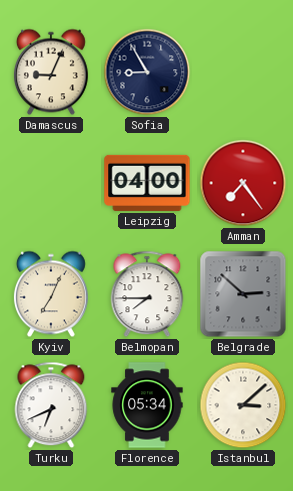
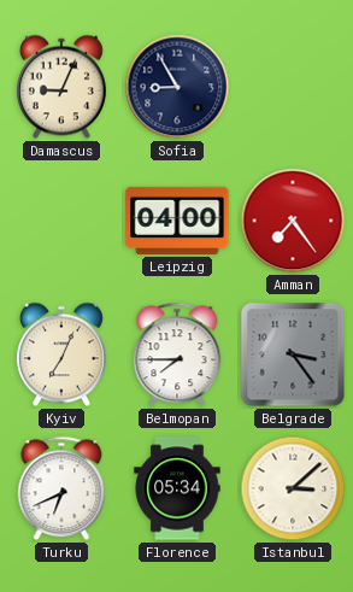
Belgrade: 2:52 -> 3:24
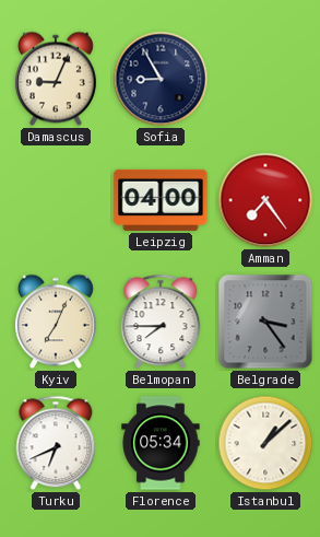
Istanbul: 3:08 -> 1:08
